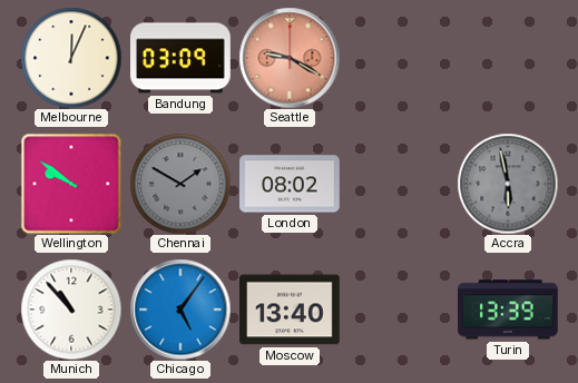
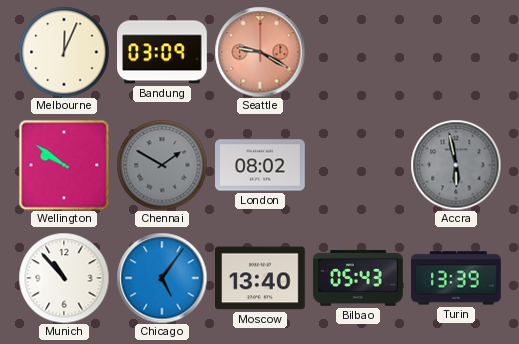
Bilbao: none -> 05:43
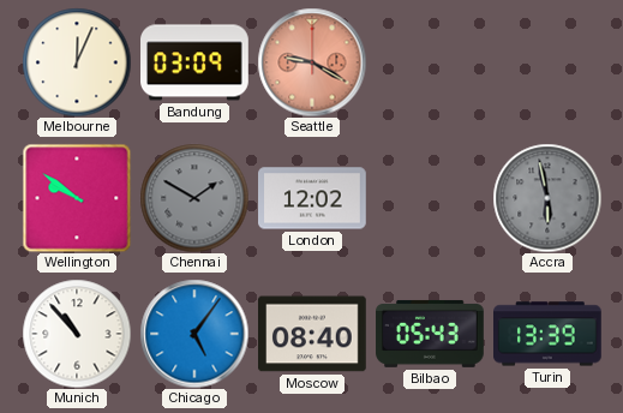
London: 08:02 -> 12:02
Moscow: 13:40 -> 08:40
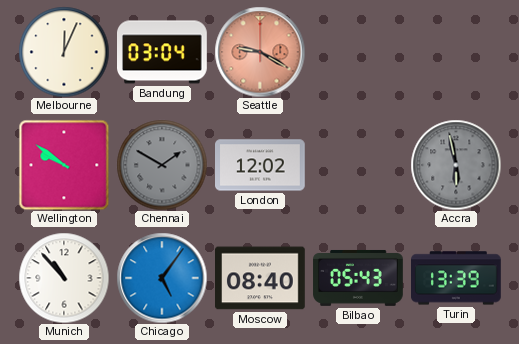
Bandung: 03:09 -> 03:04
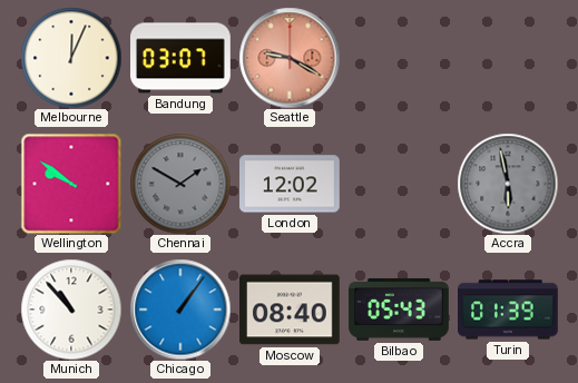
Bandung: 03:04 -> 03:07
Chicago: 5:06 -> 1:06
Turin: 13:39 -> 01:39
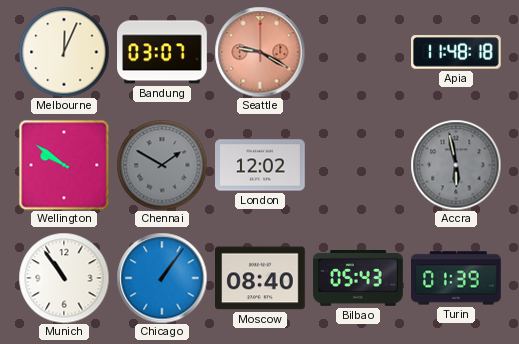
Apia: none -> 11:48
Munich: 10:53 -> 10:54
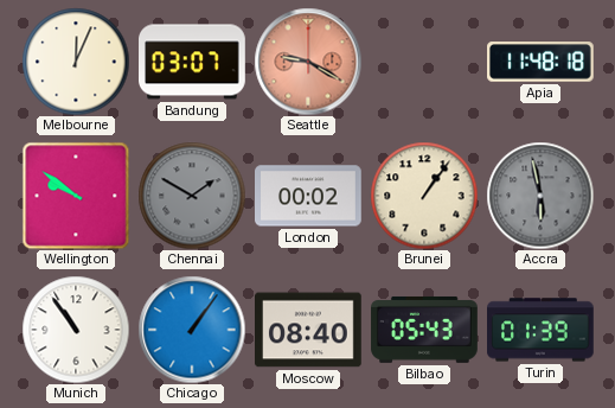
London: 12:02 -> 00:02
Brunei: none -> 1:06
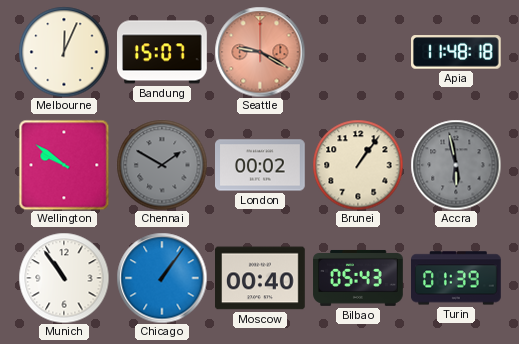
Bandung: 03:07 -> 15:07
Moscow: 08:40 -> 00:40
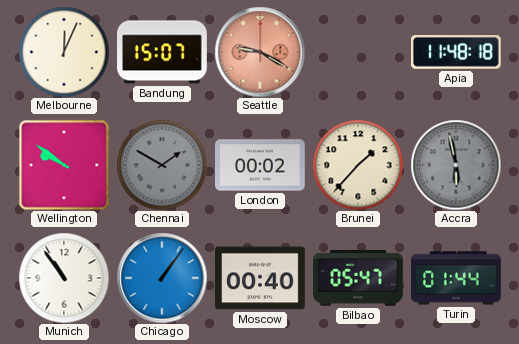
Brunei: 1:06 -> 1:37
Bilbao: 05:43 -> 05:47
Turin: 01:39 -> 01:44
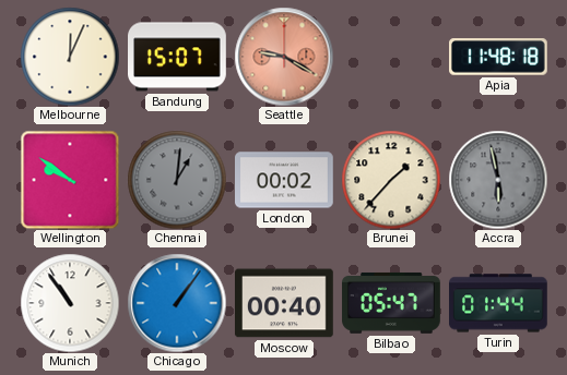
Chennai: 1:50 -> 1:01
